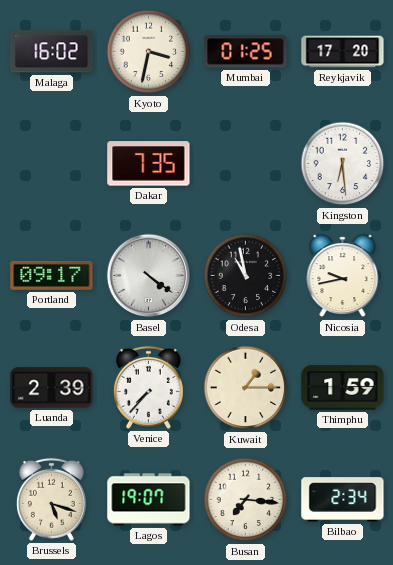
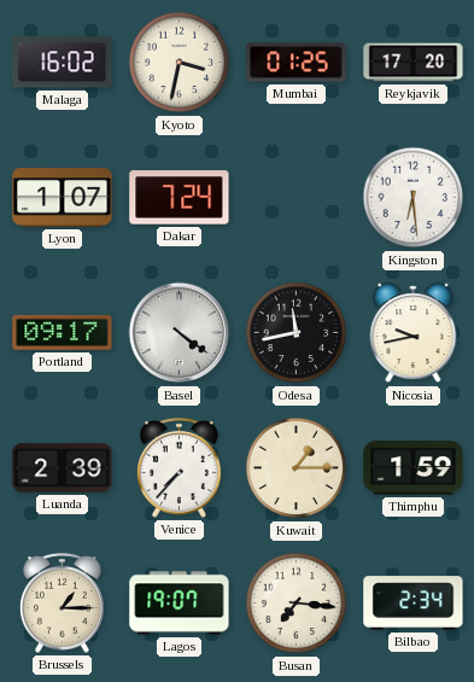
Lyon: none -> 1:07
Dakar: 7:35 -> 7:24
Odesa: 10:58 -> 11:43
Brussels: 5:18 -> 1:15
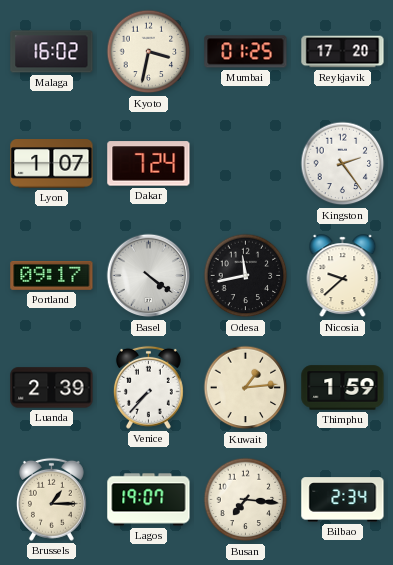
Kingston: 6:29 -> 2:24
Nicosia: 9:43 -> 9:38
Kuwait: 1:15 -> 1:14
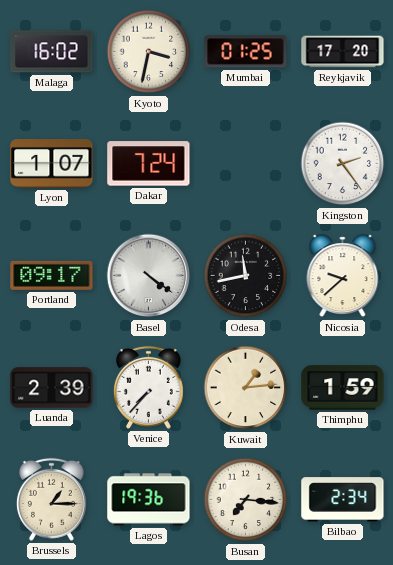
Lagos: 19:07 -> 19:36
